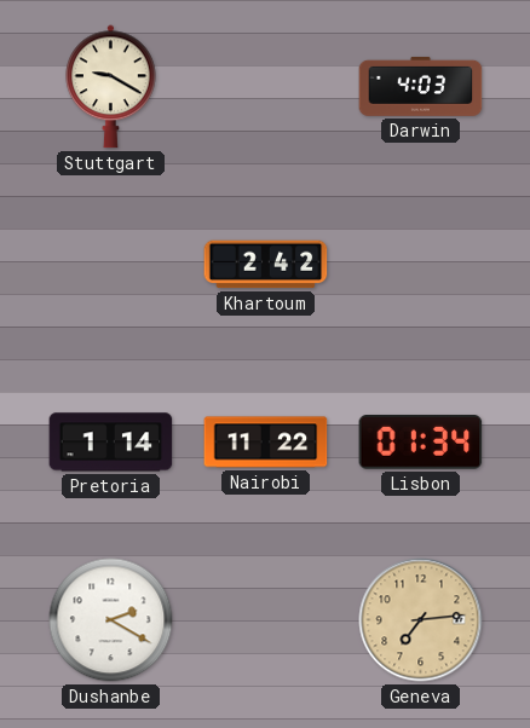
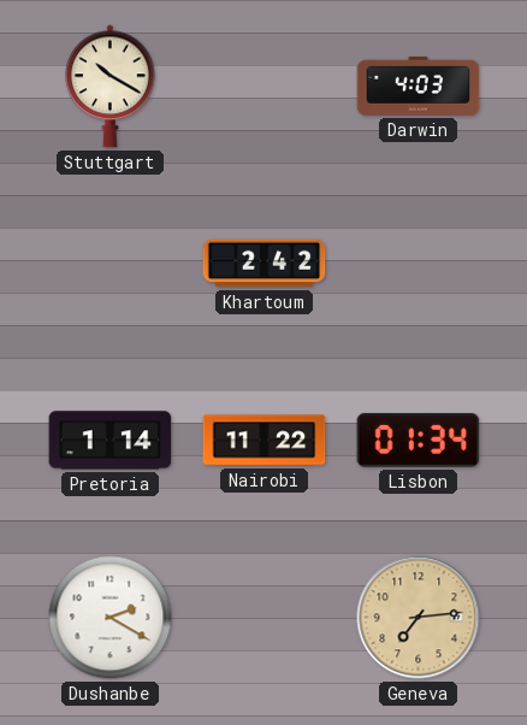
Stuttgart: 9:20 -> 10:20
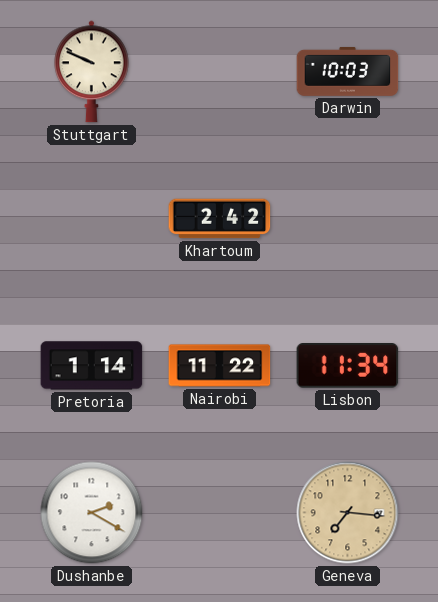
Stuttgart: 10:20 -> 9:49
Darwin: 4:03 -> 10:03
Lisbon: 01:34 -> 11:34
Geneva: 7:14 -> 7:16
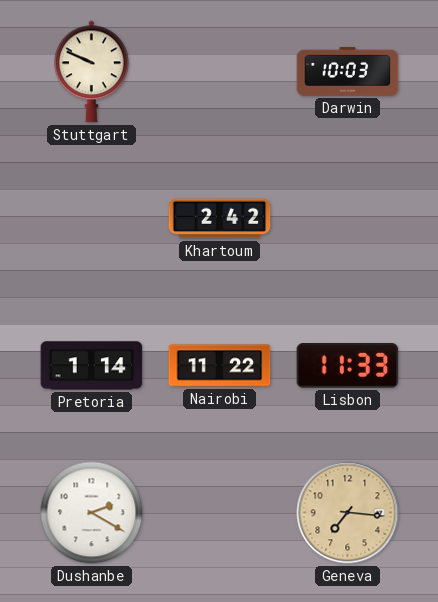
Lisbon: 11:34 -> 11:33
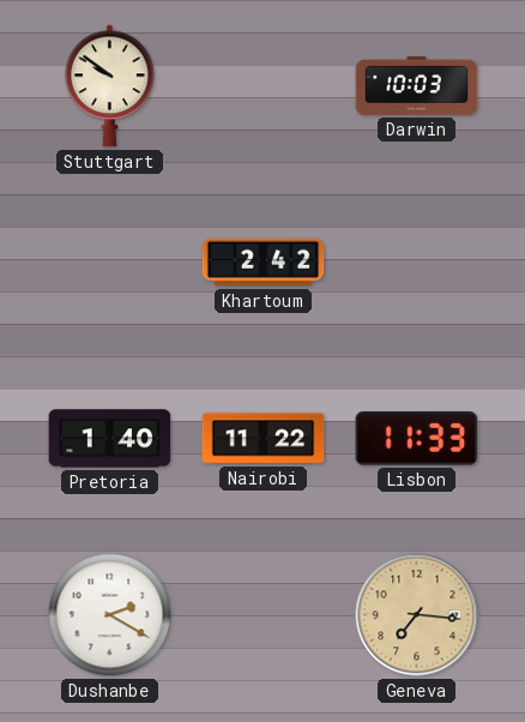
Stuttgart: 9:49 -> 9:51
Pretoria: 1:14 -> 1:40
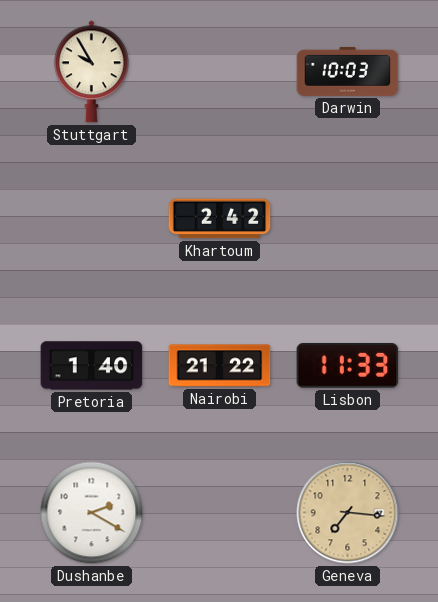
Stuttgart: 9:51 -> 9:55
Nairobi: 11:22 -> 21:22
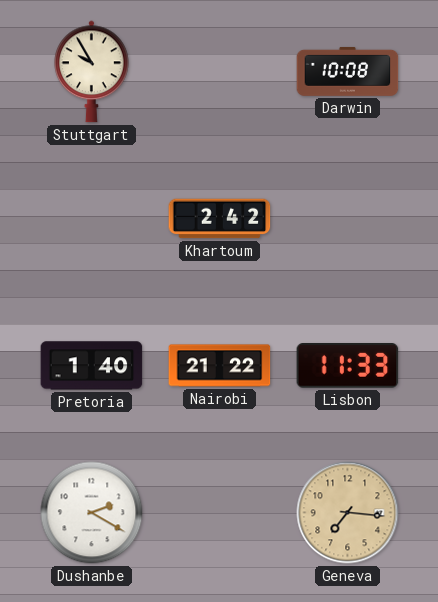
Darwin: 10:03 -> 10:08
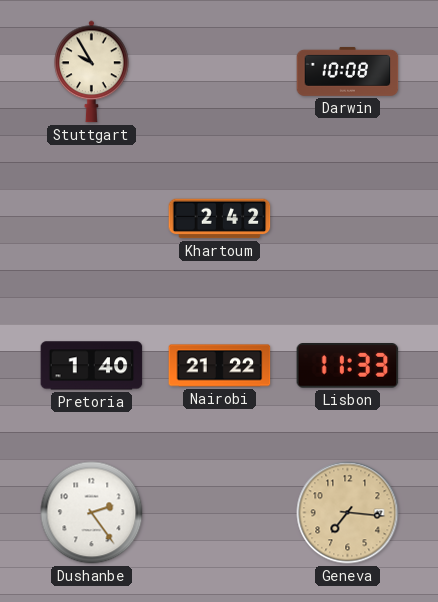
Dushanbe: 2:20 -> 2:24
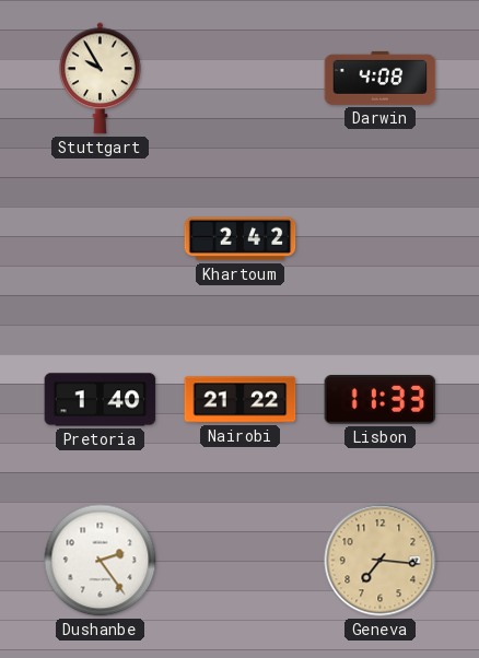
Darwin: 10:08 -> 4:08
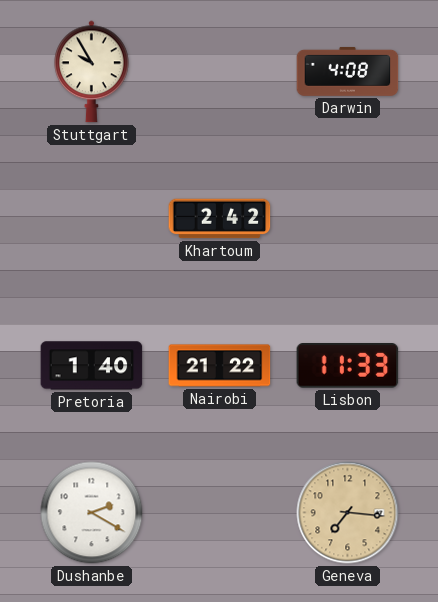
Dushanbe: 2:24 -> 2:20
